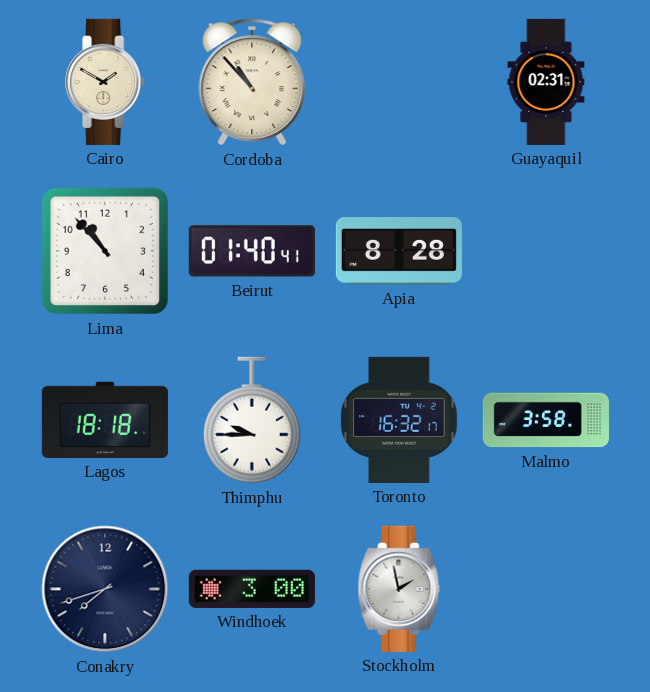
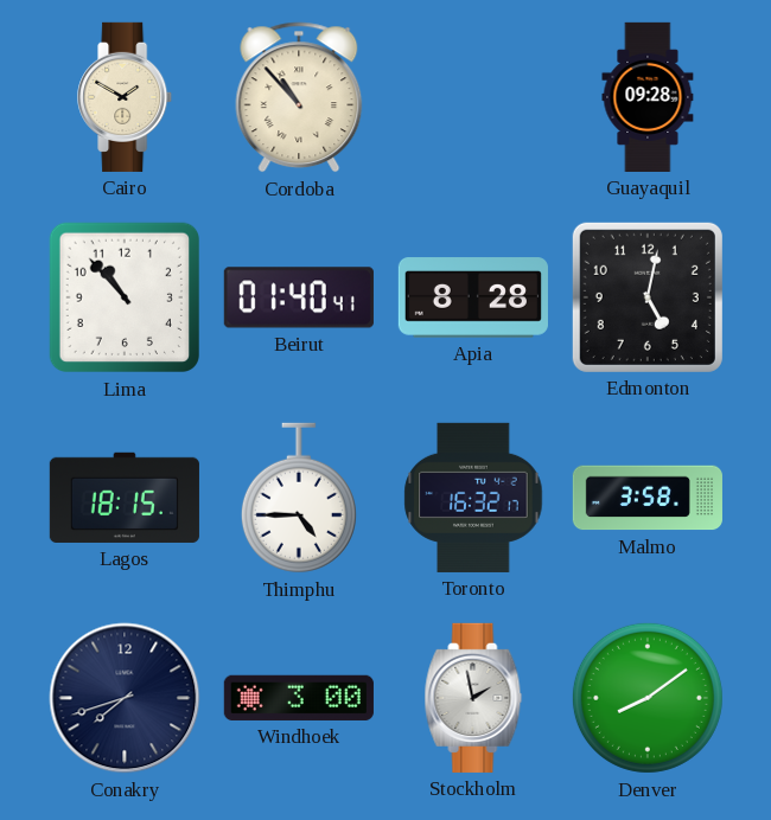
Guayaquil: 02:31 -> 09:28
Edmonton: none -> 5:02
Lagos: 18:18 -> 18:15
Thimphu: 9:45 -> 4:45
Denver: none -> 8:09
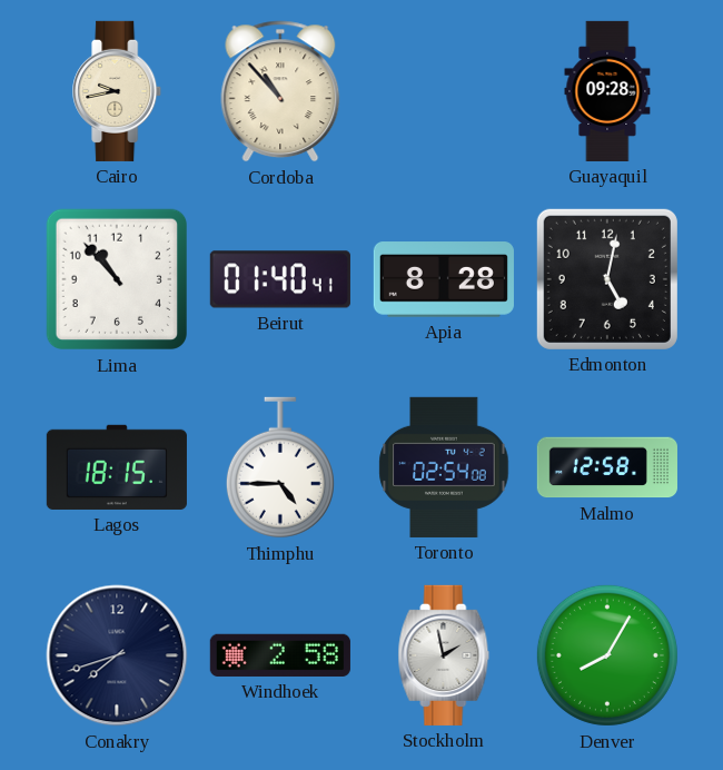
Cairo: 1:50 -> 9:43
Toronto: 16:32 -> 02:54
Malmo: 3:58 -> 12:58
Windhoek: 3:00 -> 2:58
Denver: 8:09 -> 8:05
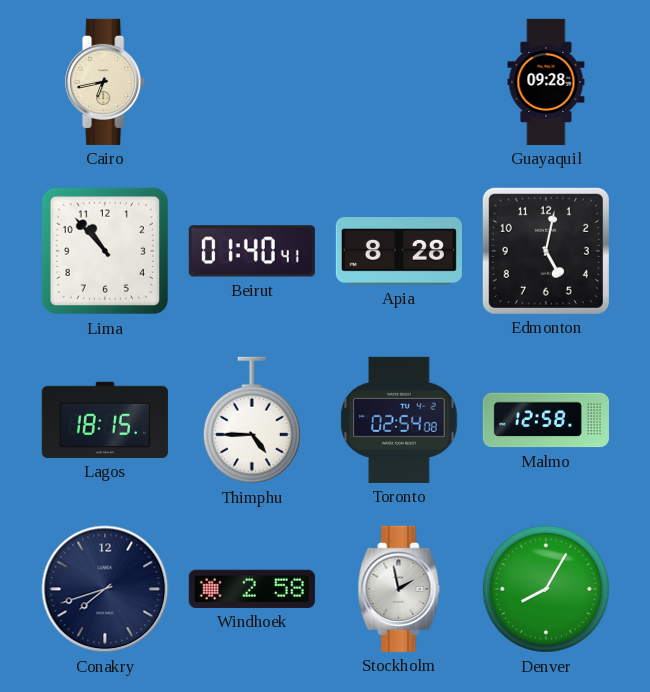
Cairo: 9:43 -> 6:43
Cordoba: 10:53 -> none
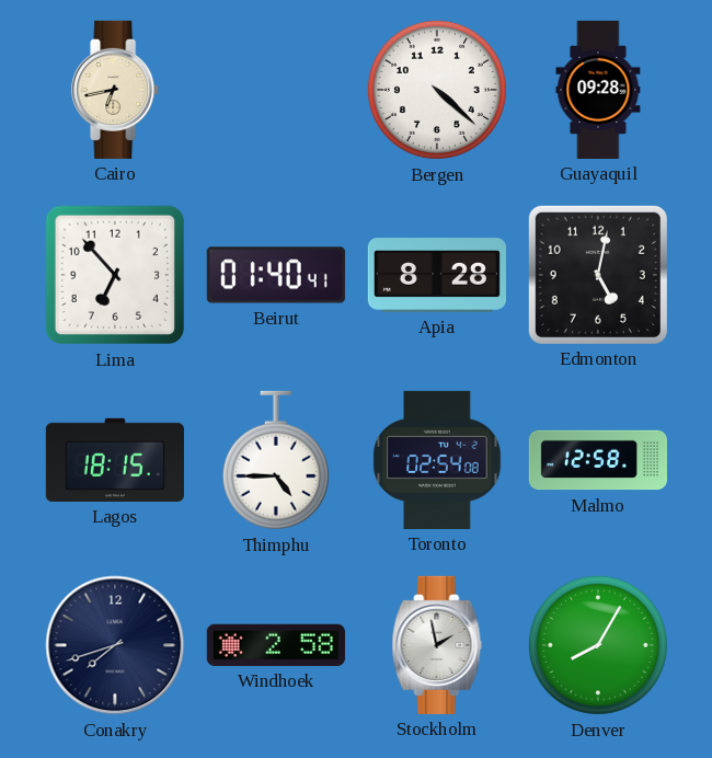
Bergen: none -> 4:22
Lima: 10:53 -> 6:53
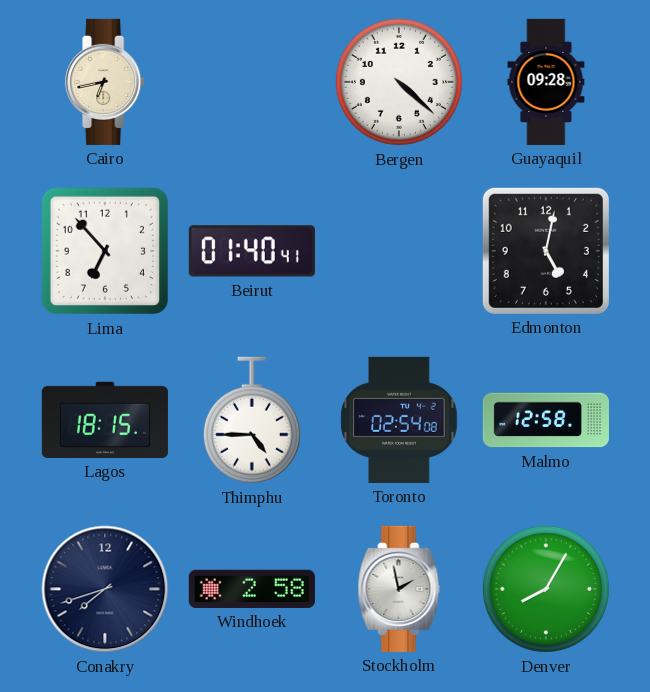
Apia: 8:28 -> none
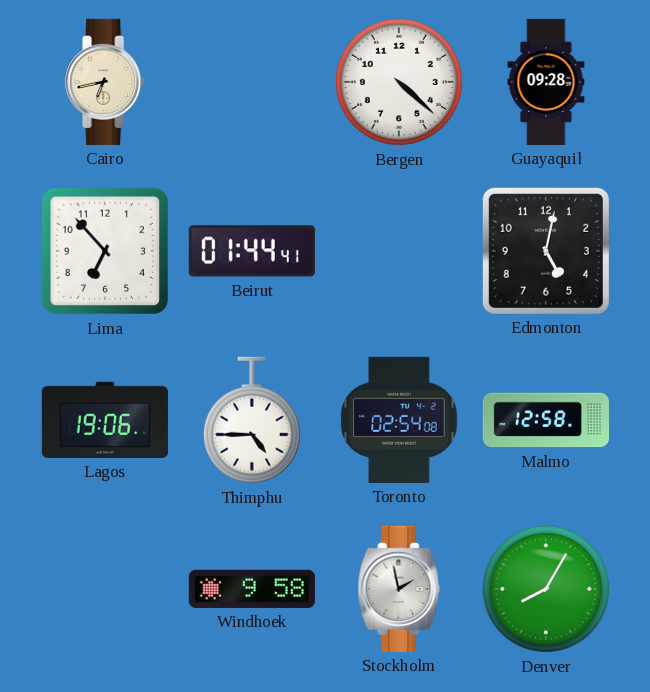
Beirut: 01:40 -> 01:44
Lagos: 18:15 -> 19:06
Conakry: 7:42 -> none
Windhoek: 2:58 -> 9:58
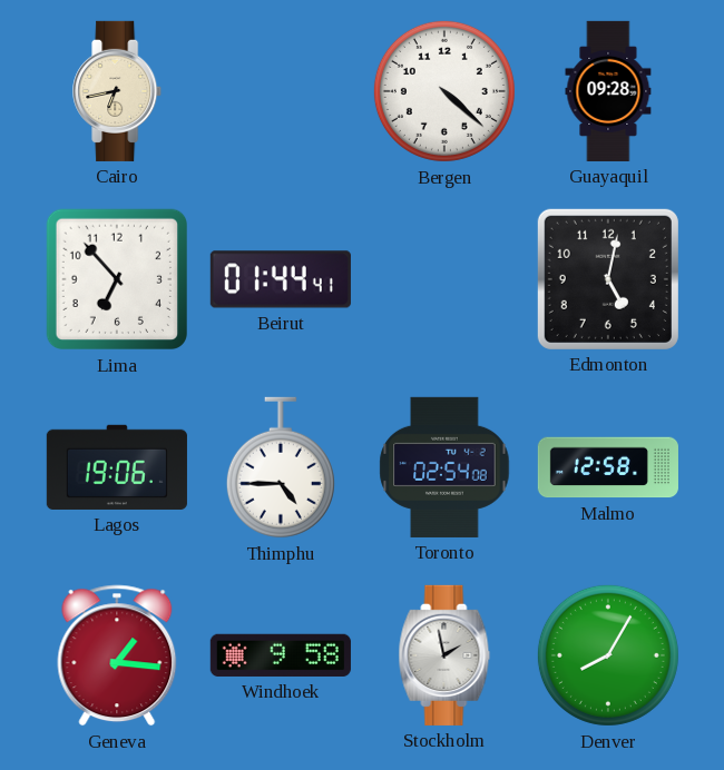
Geneva: none -> 1:16
